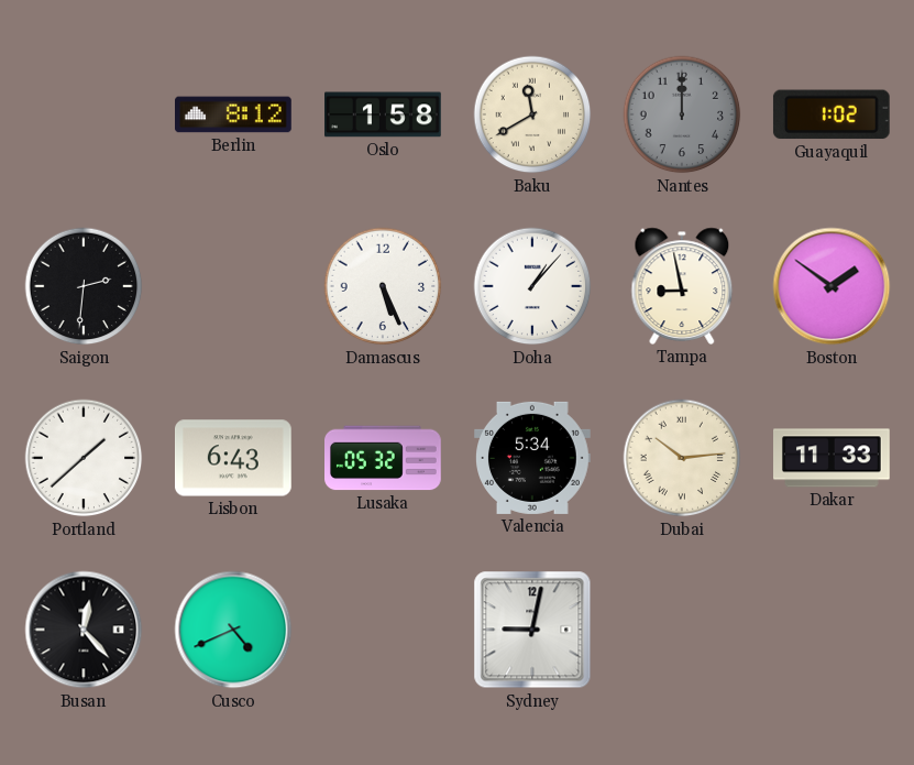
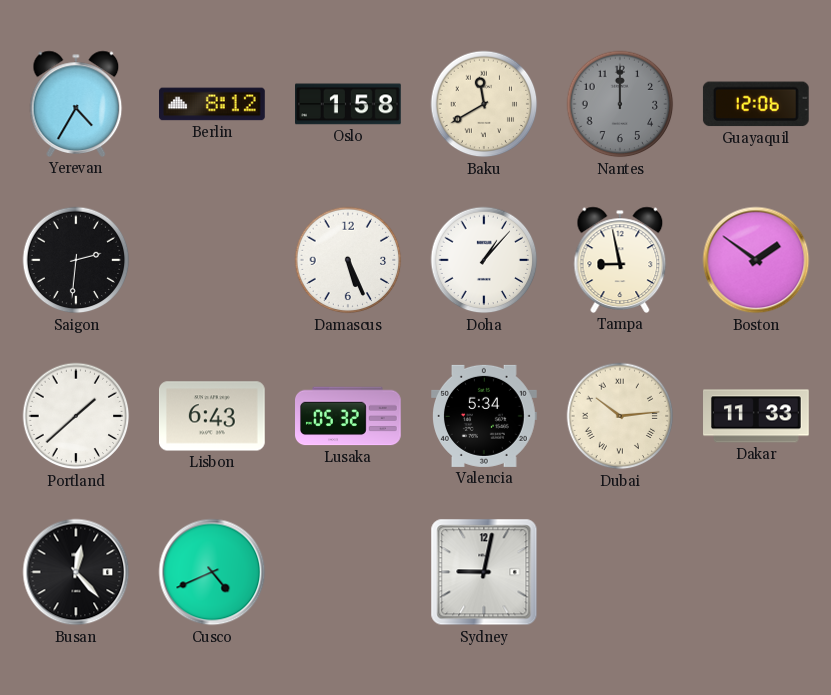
Yerevan: none -> 4:35
Guayaquil: 1:02 -> 12:06
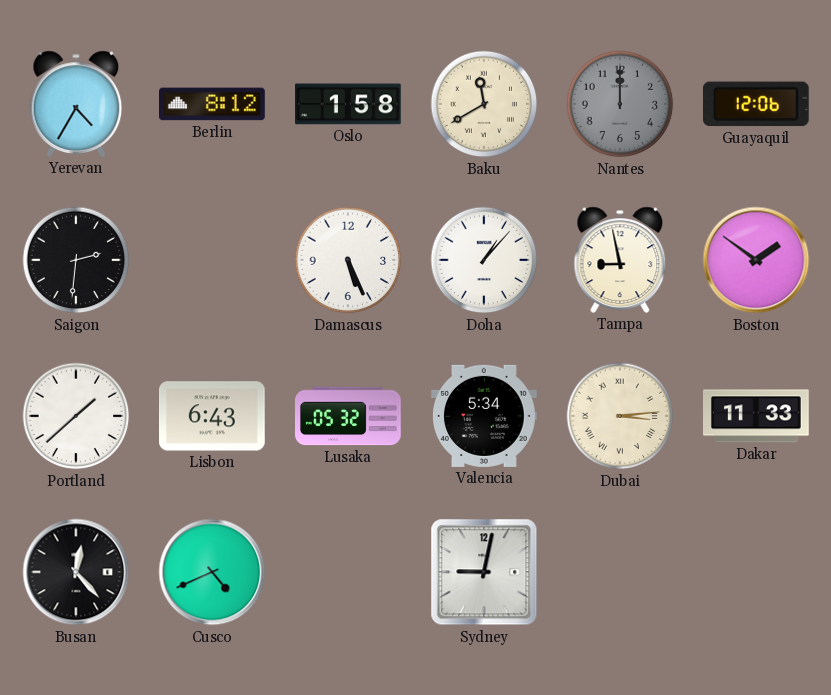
Dubai: 10:14 -> 3:14
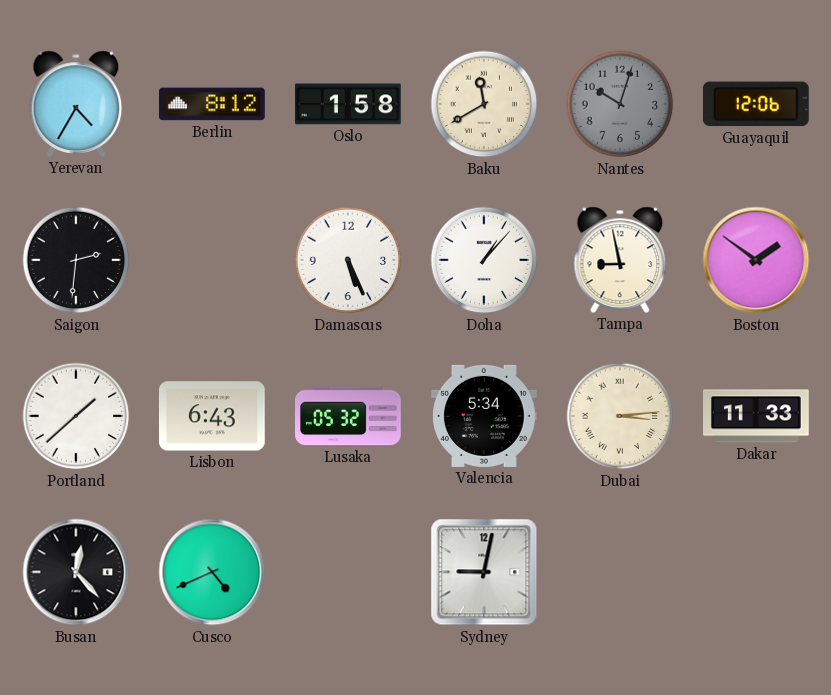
Nantes: 12:00 -> 10:03
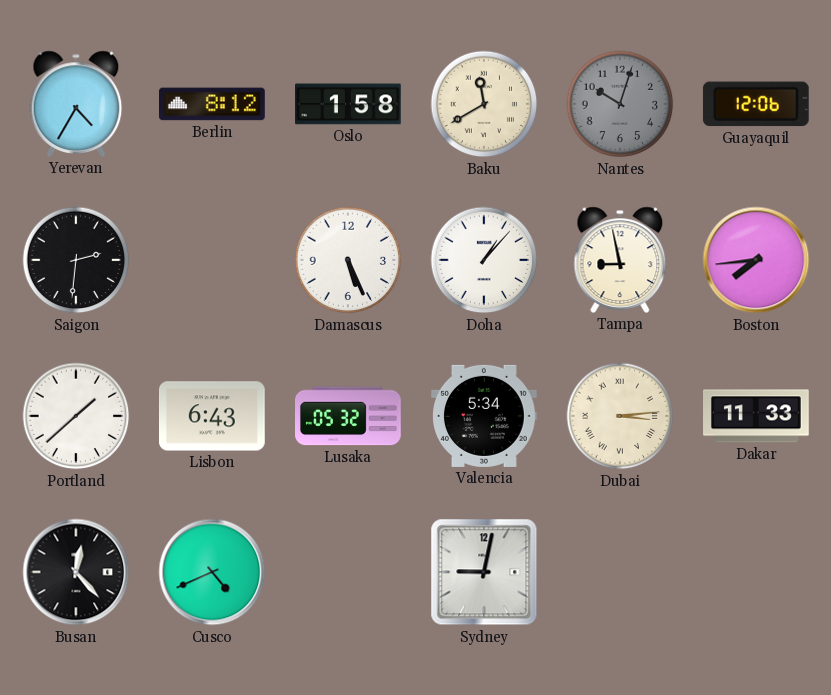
Boston: 1:51 -> 7:44
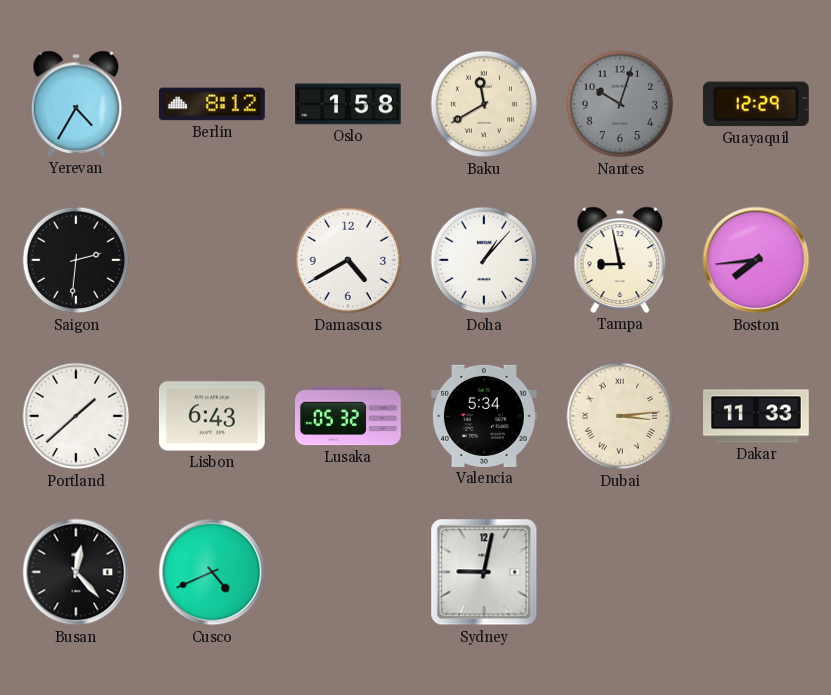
Guayaquil: 12:06 -> 12:29
Damascus: 5:26 -> 4:40
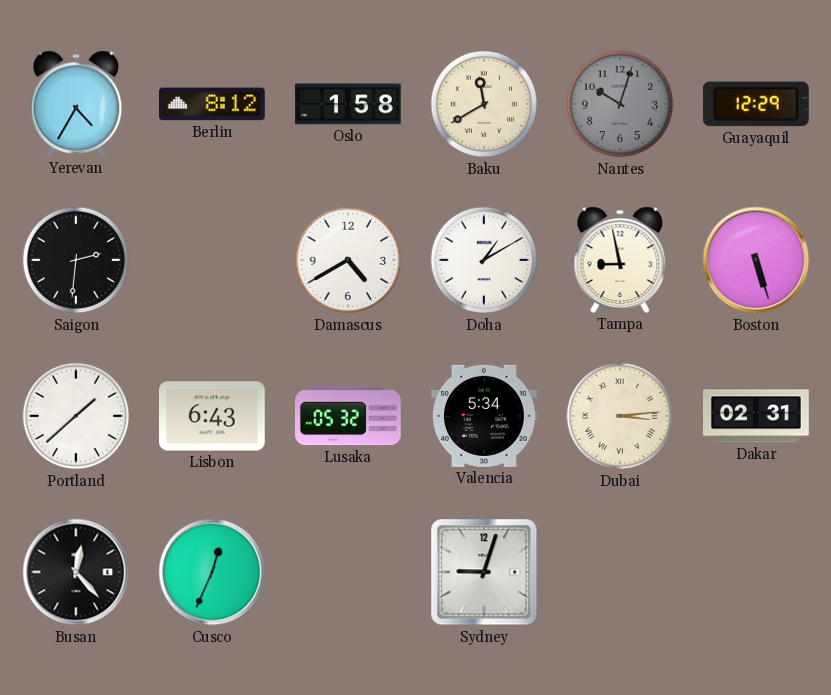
Doha: 1:07 -> 1:10
Boston: 7:44 -> 5:27
Dakar: 11:33 -> 02:31
Cusco: 4:41 -> 12:34
Sydney: 9:02 -> 9:03
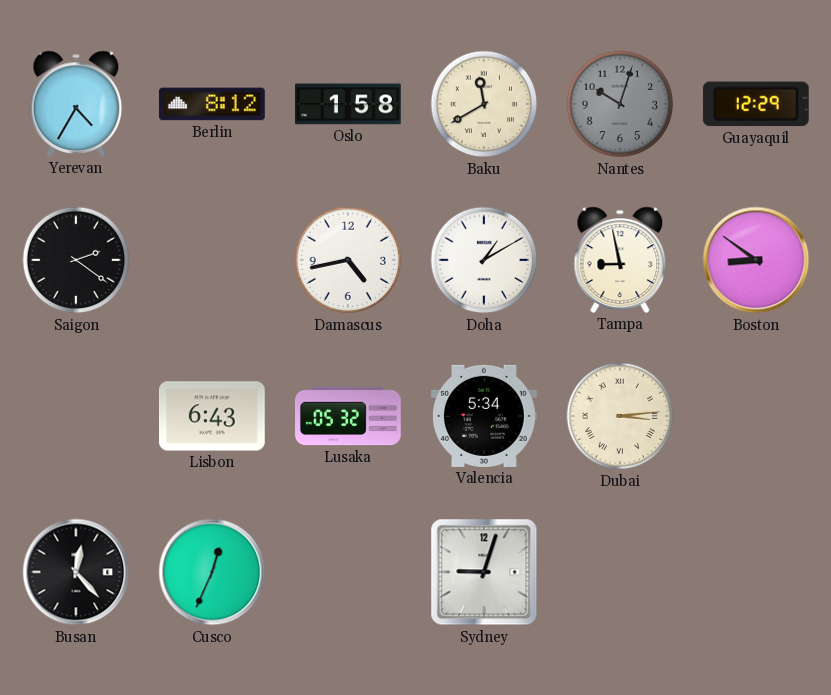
Saigon: 2:31 -> 2:21
Damascus: 4:40 -> 4:43
Boston: 5:27 -> 8:51
Portland: 1:38 -> none
Dakar: 02:31 -> none
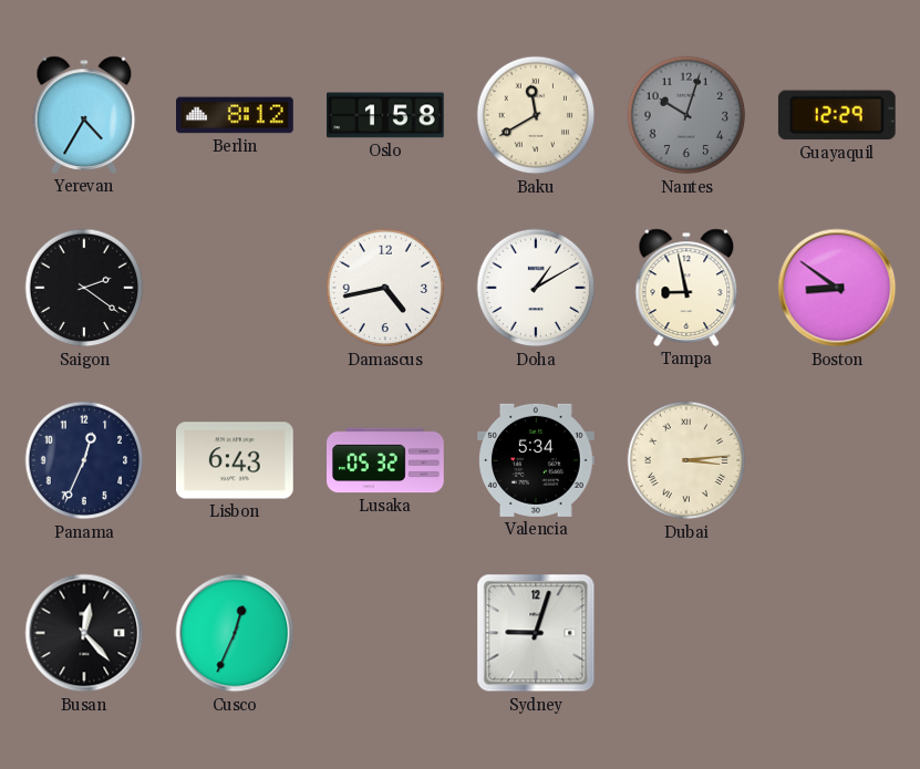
Panama: none -> 12:34
